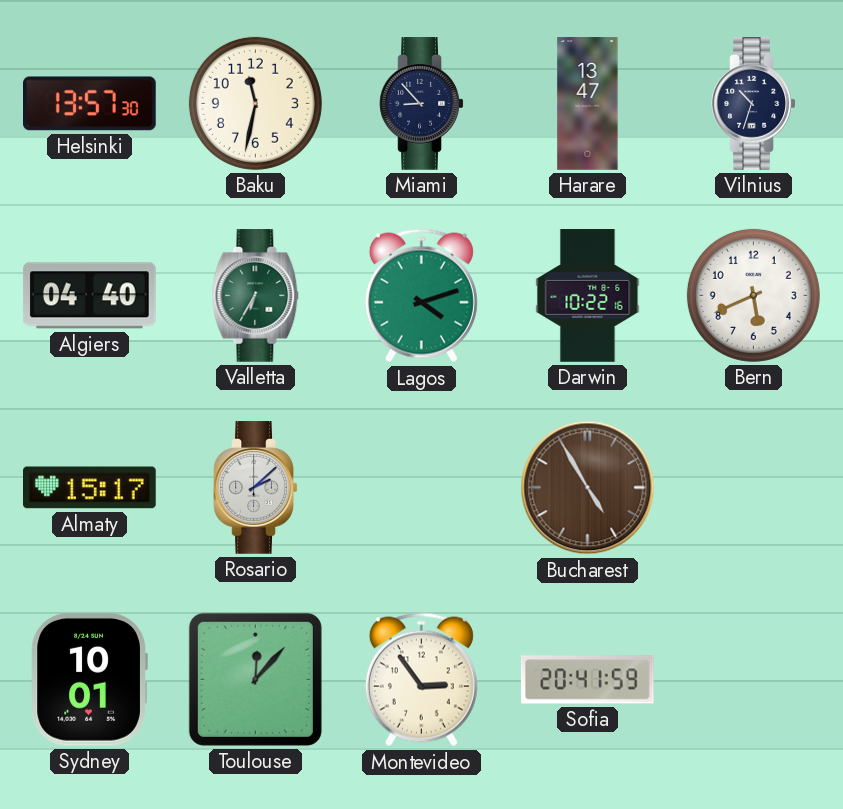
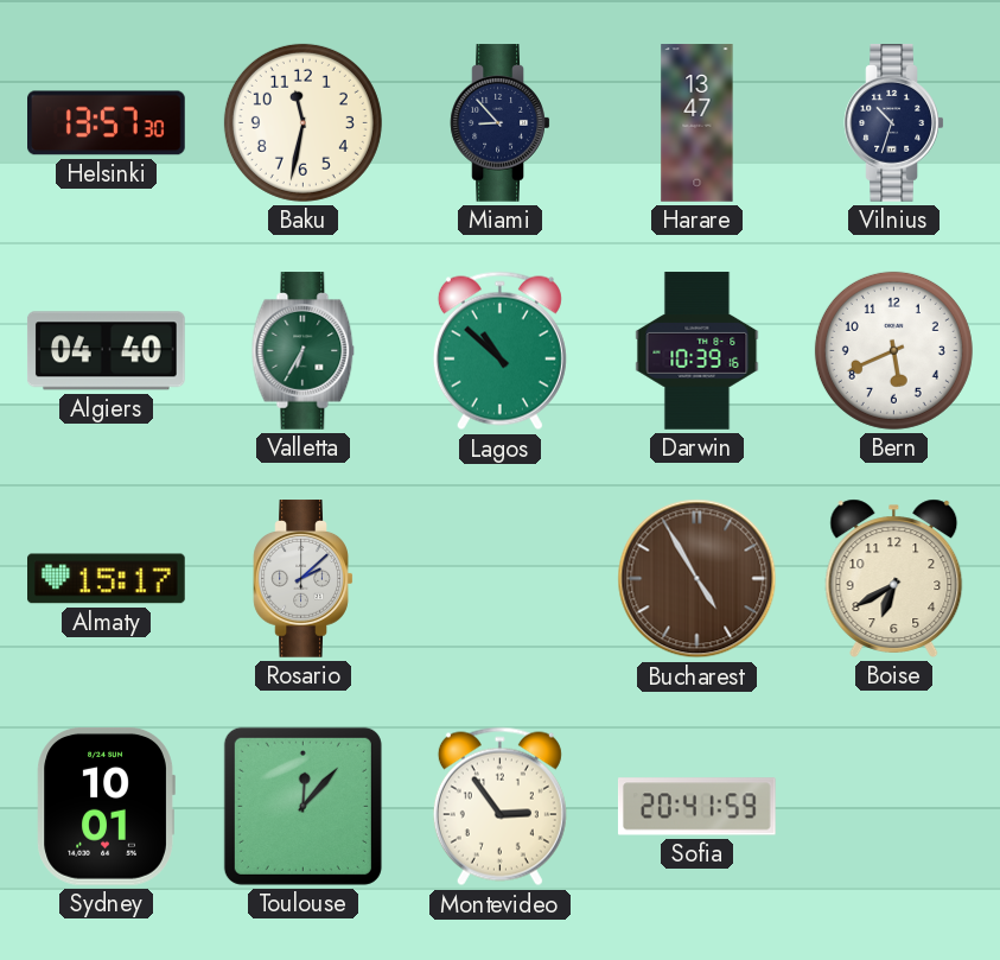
Lagos: 4:12 -> 10:52
Darwin: 10:22 -> 10:39
Boise: none -> 6:40
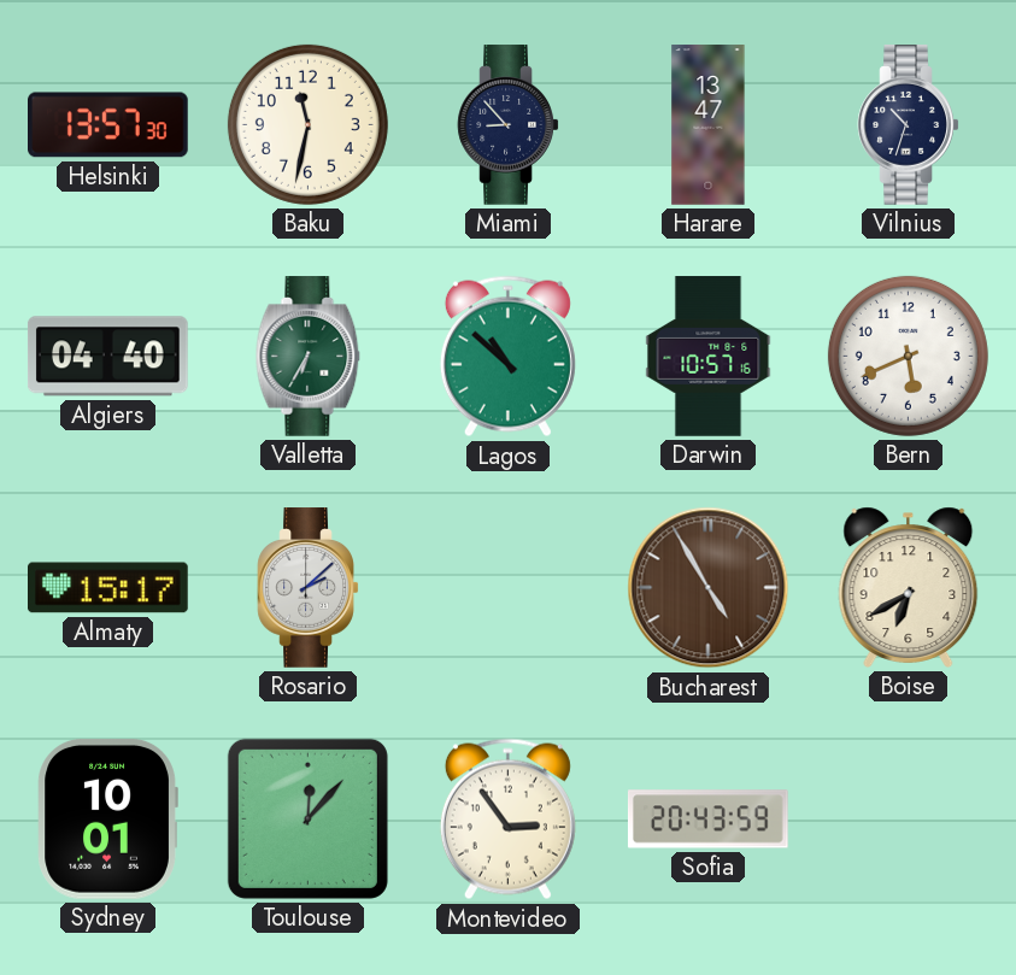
Darwin: 10:39 -> 10:57
Sofia: 20:41 -> 20:43
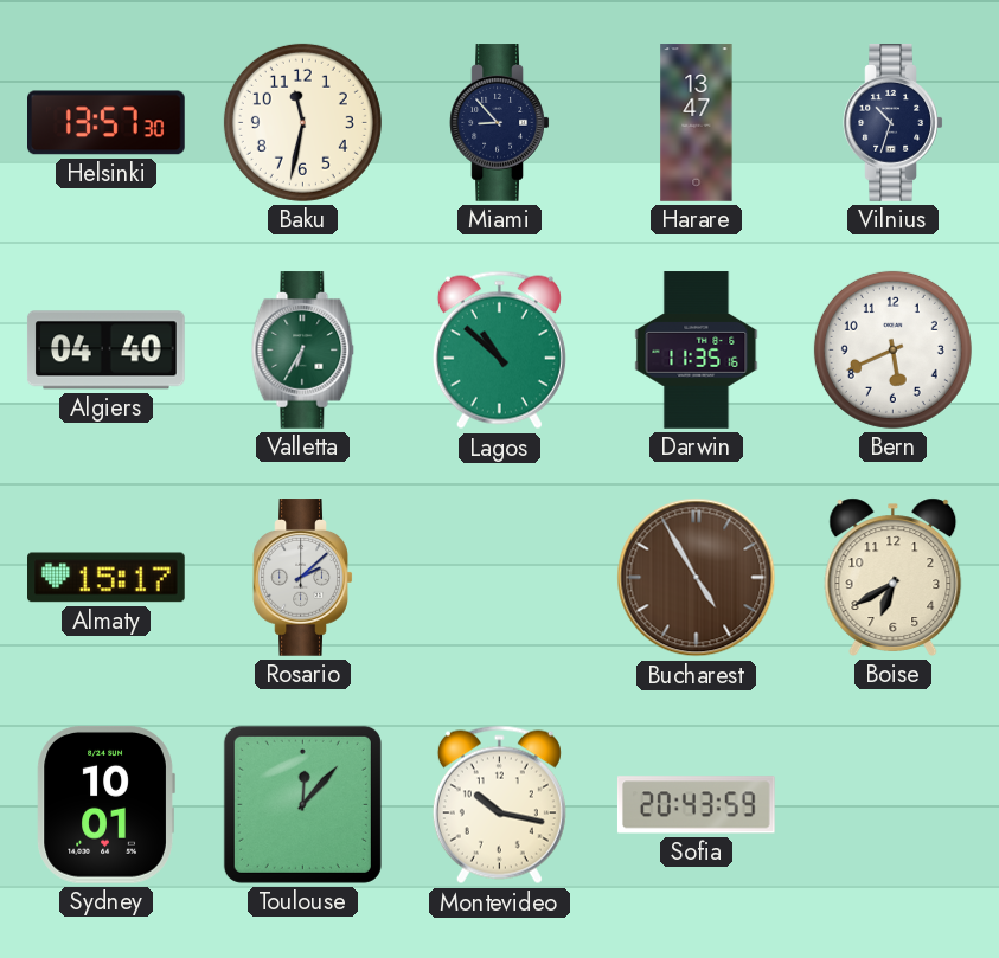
Darwin: 10:57 -> 11:35
Montevideo: 2:54 -> 10:17
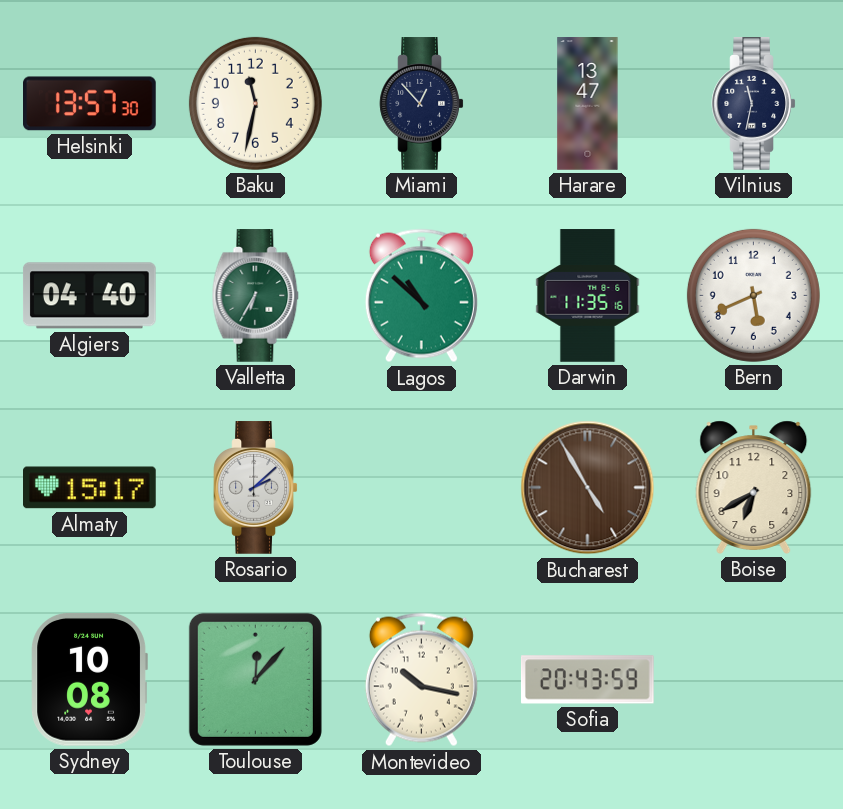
Miami: 8:53 -> 12:53
Vilnius: 10:33 -> 11:32
Sydney: 10:01 -> 10:08
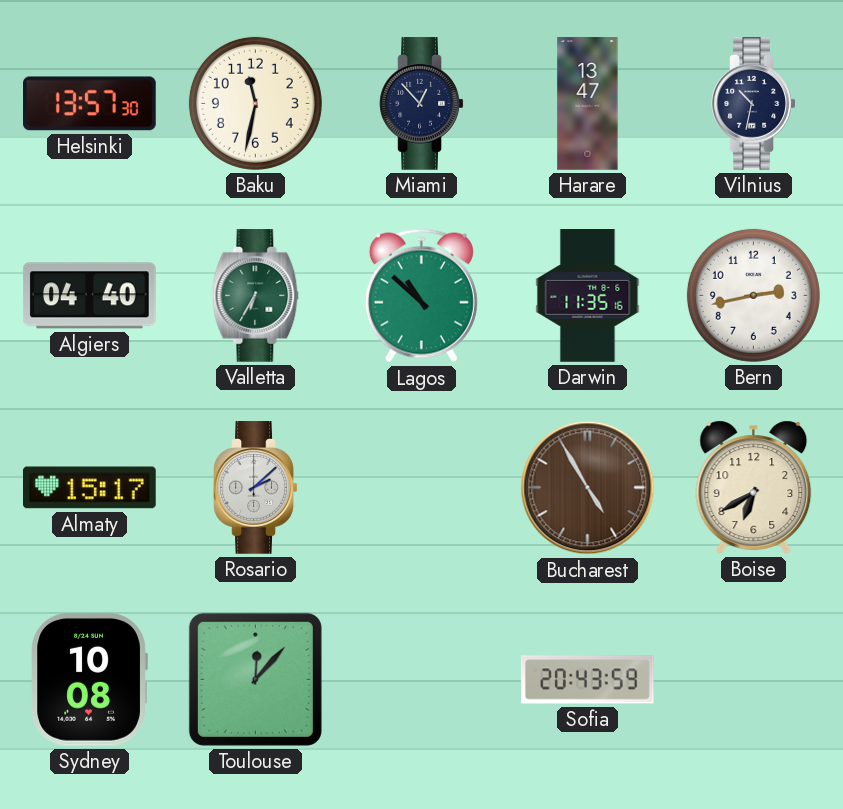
Vilnius: 11:32 -> 10:32
Bern: 5:41 -> 2:43
Montevideo: 10:17 -> none
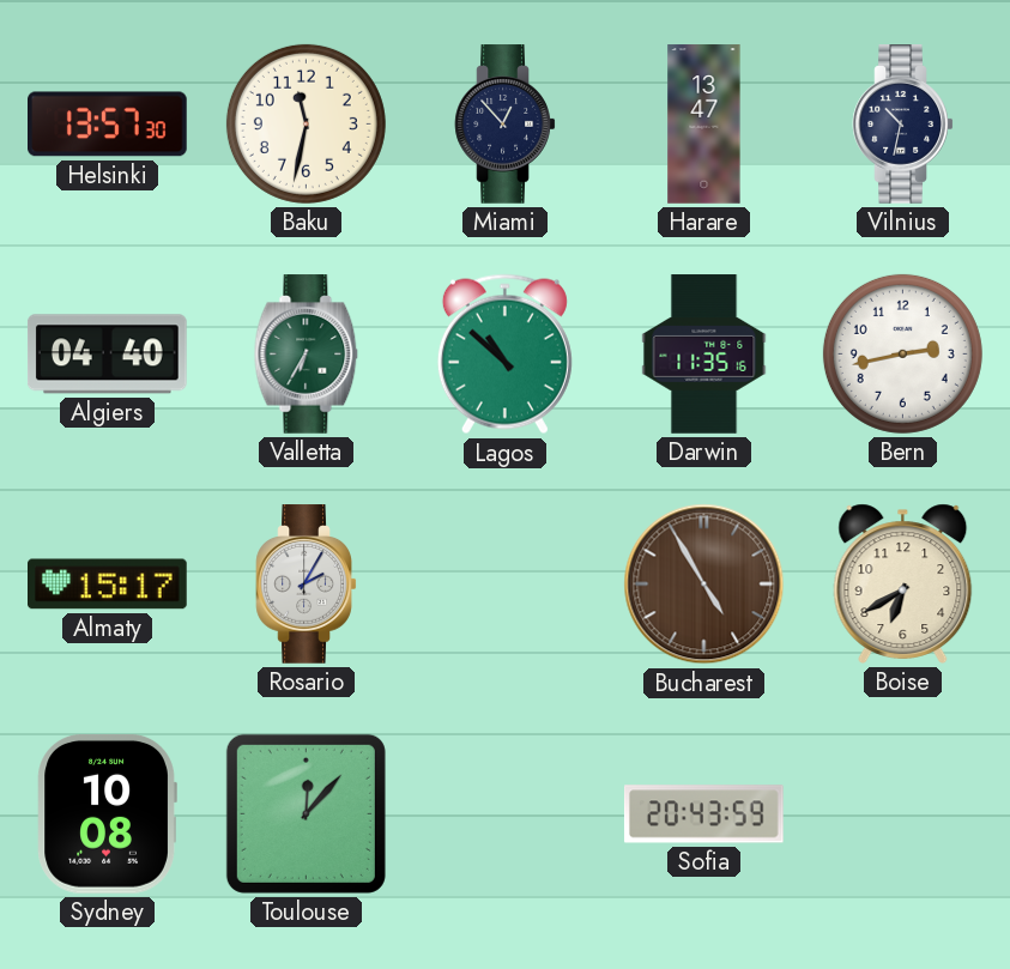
Rosario: 2:08 -> 2:05
